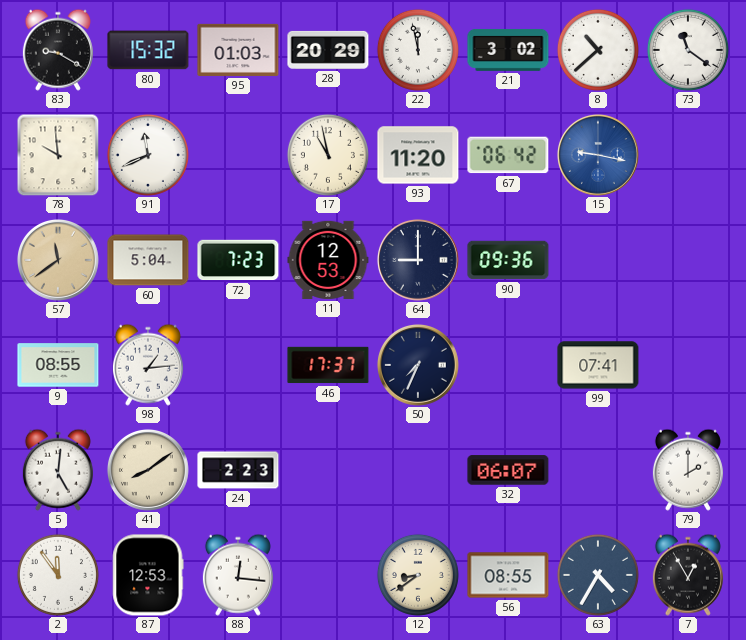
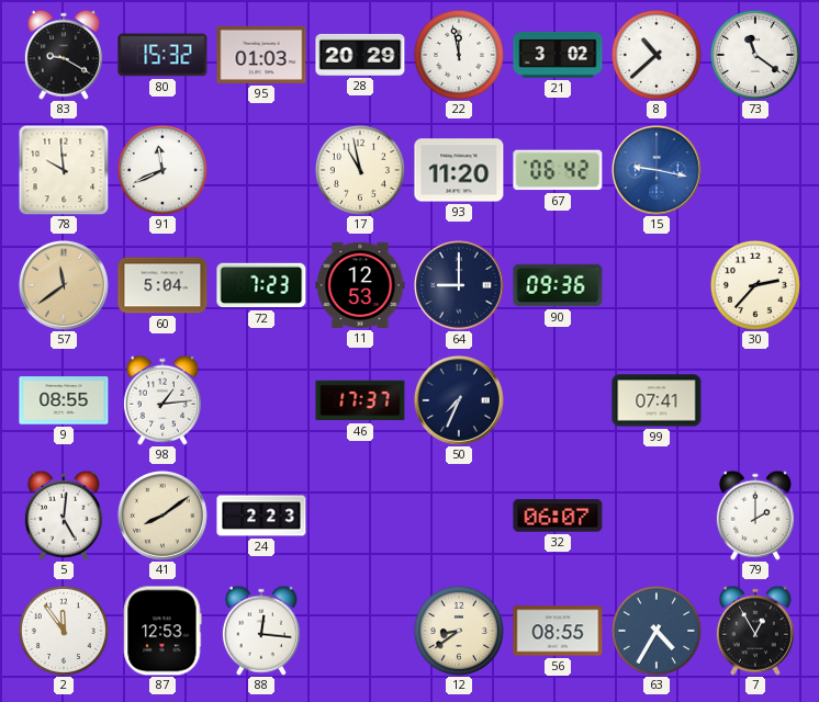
30: none -> 2:37
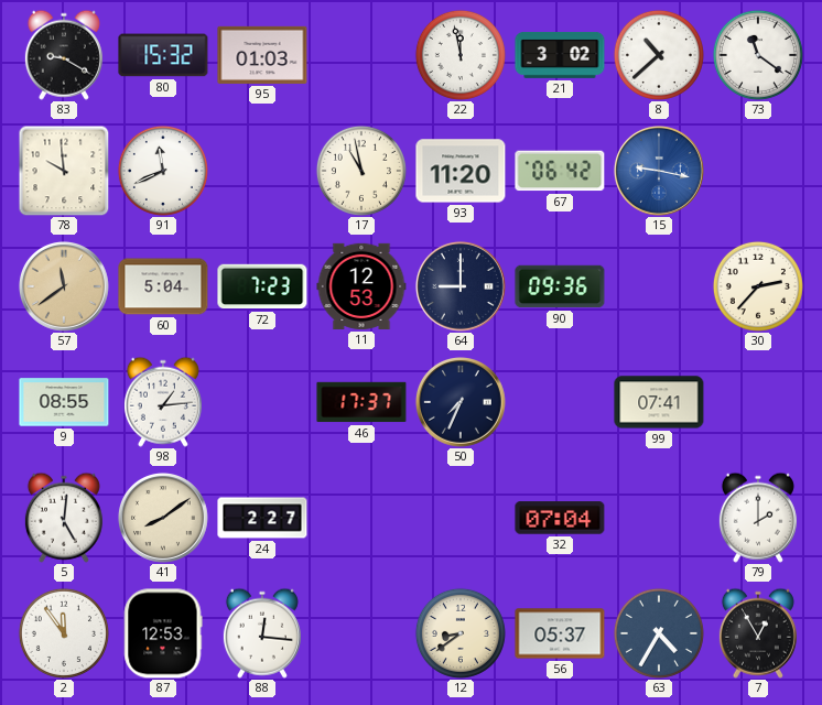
28: 20:29 -> none
24: 2:23 -> 2:27
32: 06:07 -> 07:04
56: 08:55 -> 05:37
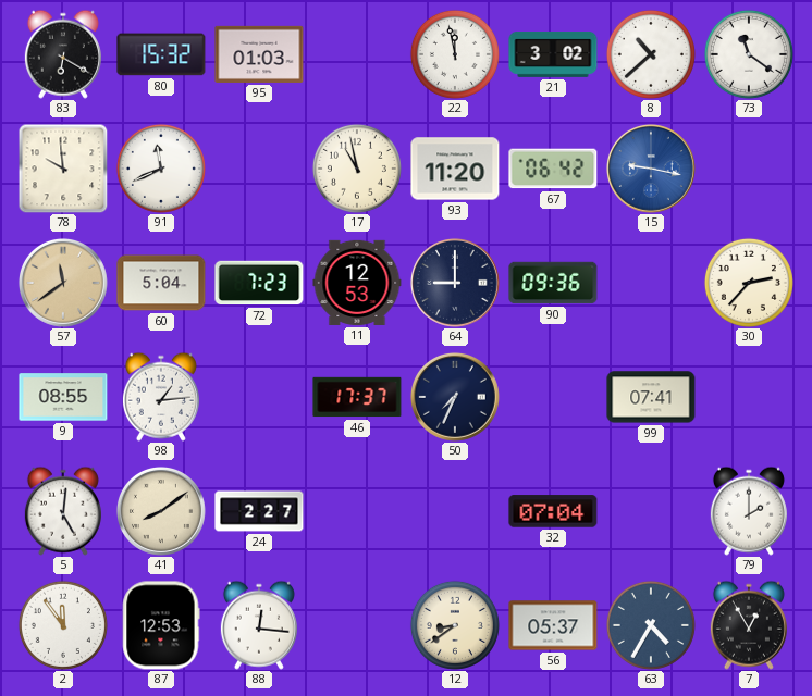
83: 9:20 -> 6:20
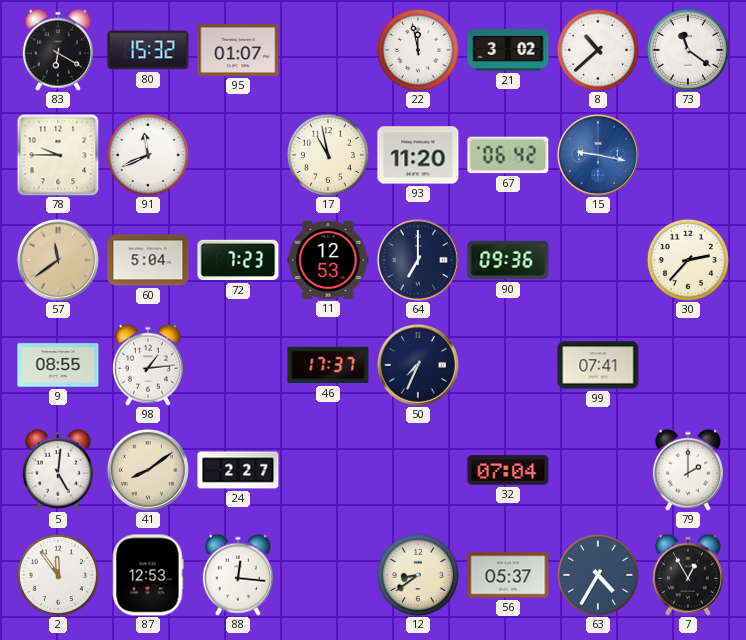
95: 01:03 -> 01:07
78: 9:59 -> 9:45
64: 9:00 -> 7:00
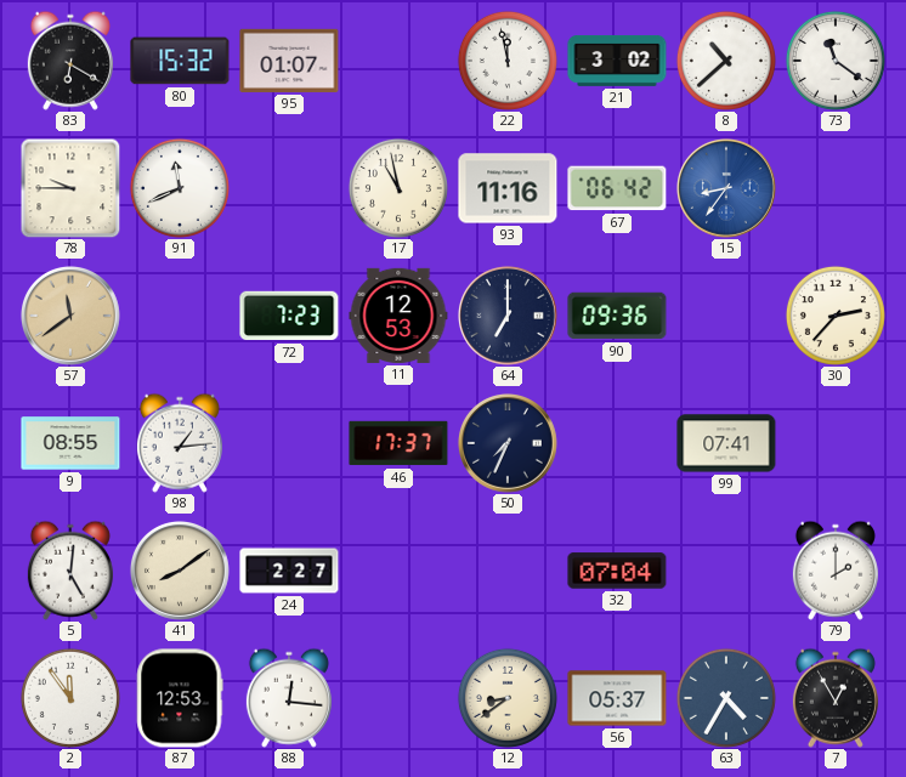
93: 11:20 -> 11:16
15: 9:17 -> 8:36
60: 5:04 -> none
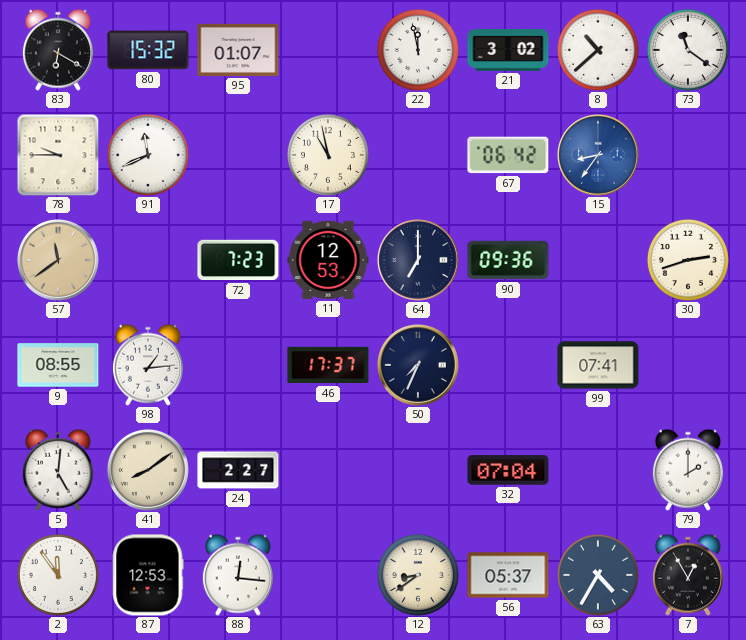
93: 11:16 -> none
30: 2:37 -> 2:42
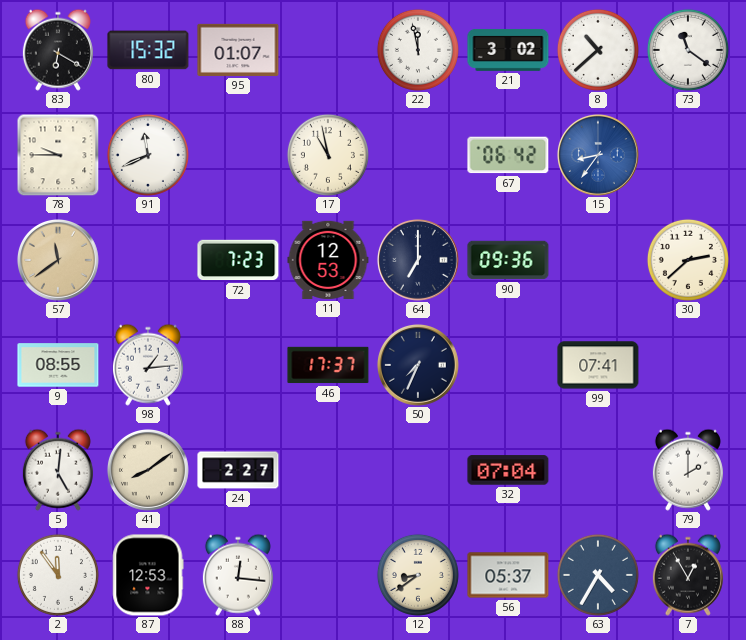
30: 2:42 -> 2:38
